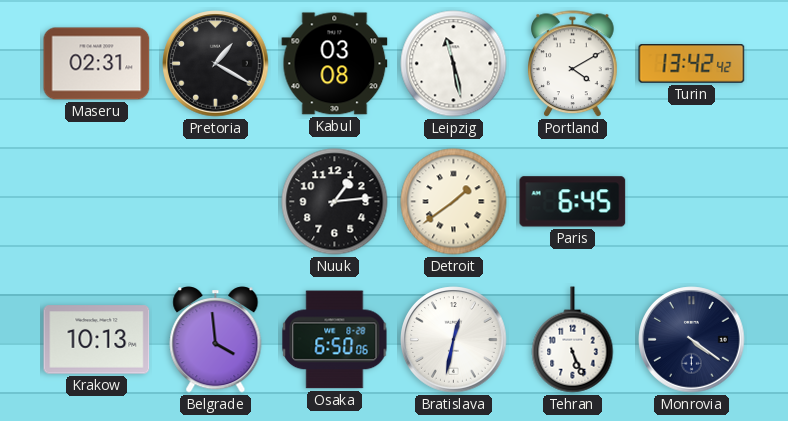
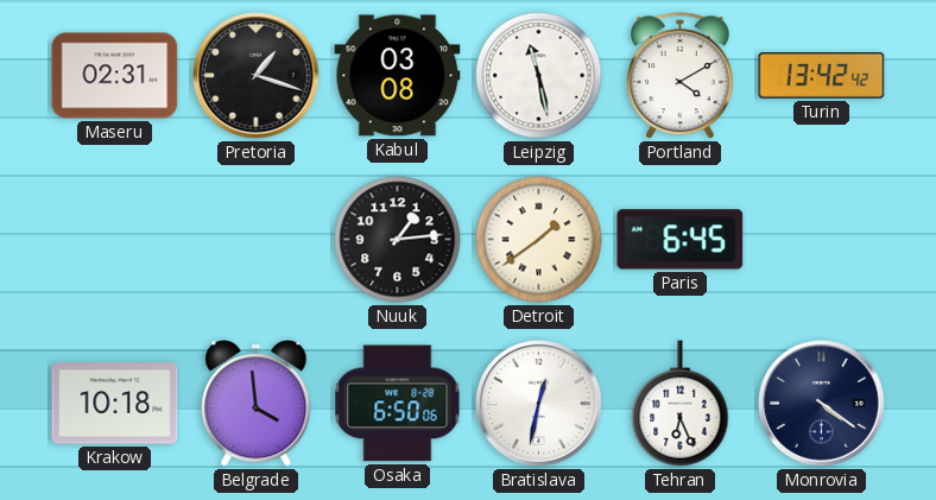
Pretoria: 1:20 -> 1:18
Krakow: 10:13 -> 10:18
Tehran: 5:26 -> 6:26
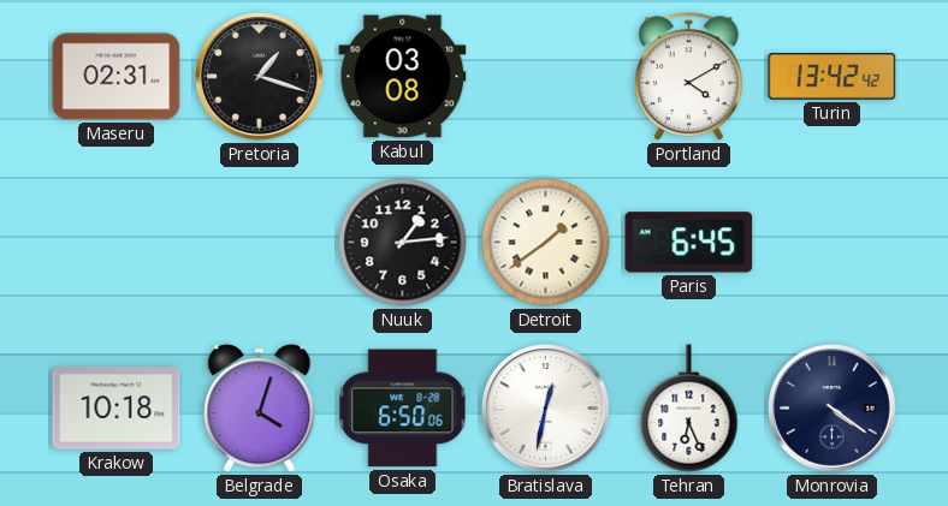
Leipzig: 11:28 -> none
Belgrade: 3:59 -> 4:03
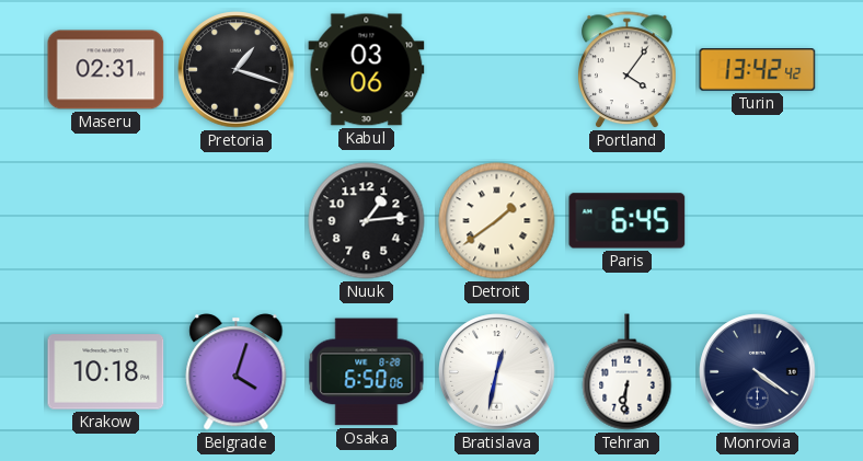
Kabul: 03:08 -> 03:06
Portland: 4:10 -> 4:06
Tehran: 6:26 -> 6:31
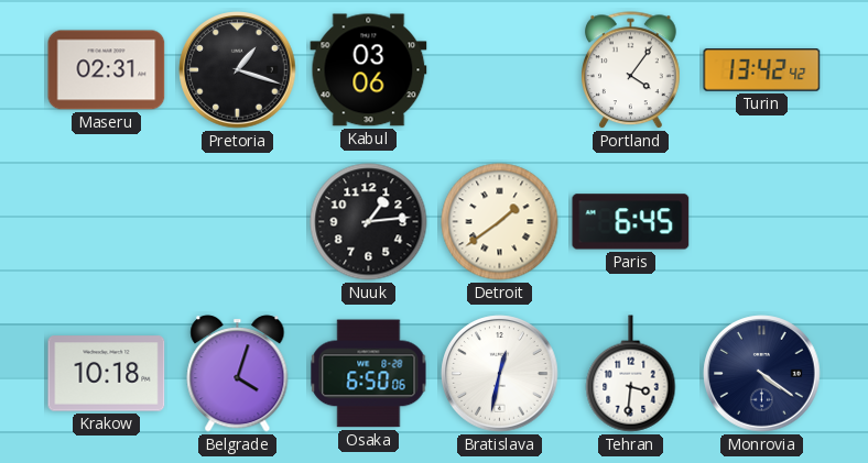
Tehran: 6:31 -> 3:31
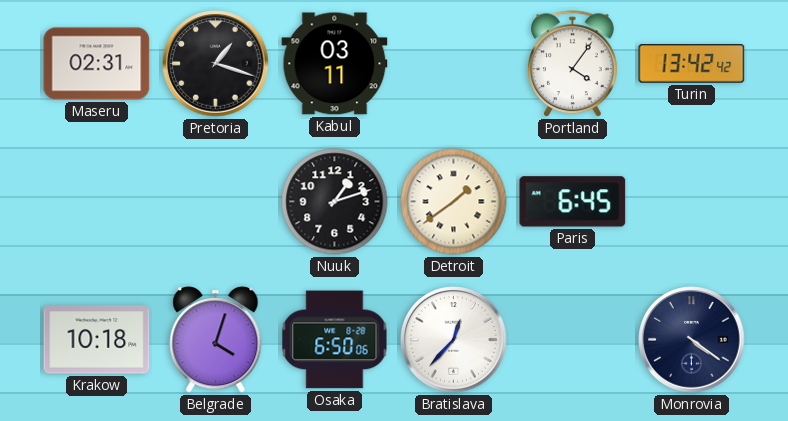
Kabul: 03:06 -> 03:11
Nuuk: 1:14 -> 1:12
Bratislava: 12:32 -> 12:37
Tehran: 3:31 -> none
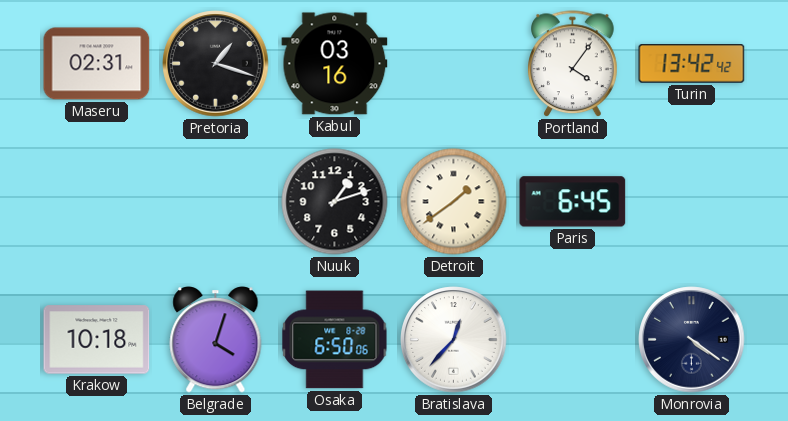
Kabul: 03:11 -> 03:16
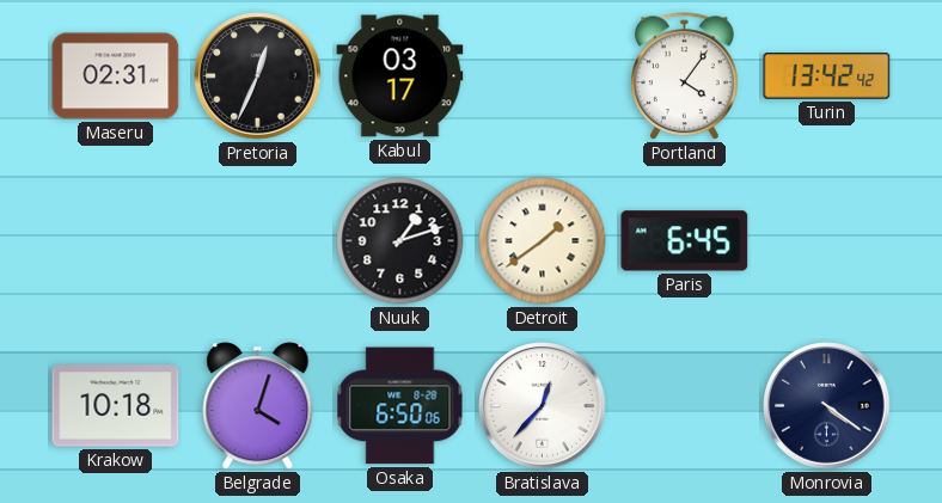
Pretoria: 1:18 -> 12:34
Kabul: 03:16 -> 03:17
